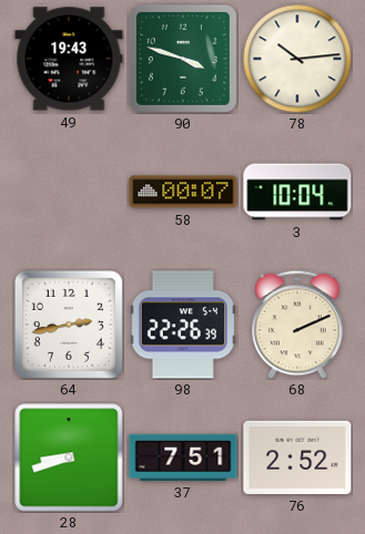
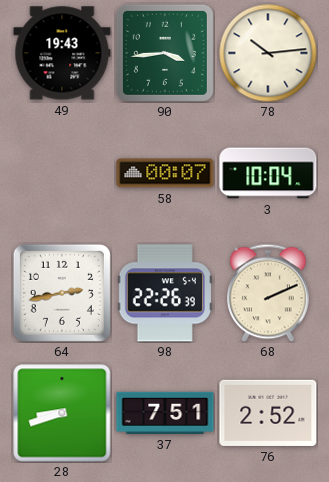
90: 3:48 -> 3:44
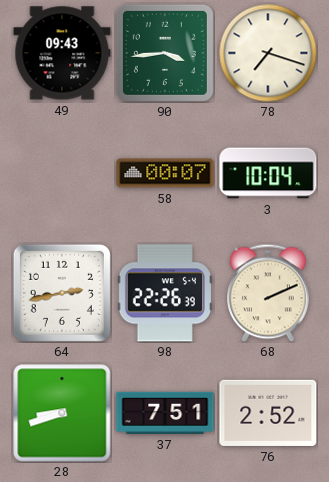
49: 19:43 -> 09:43
78: 10:14 -> 7:18
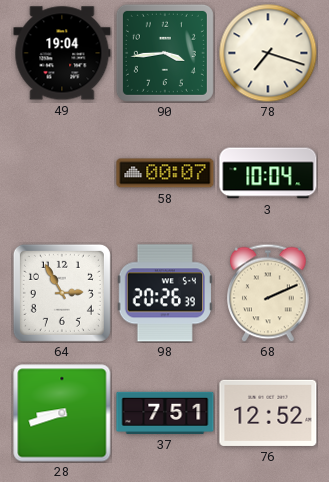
49: 09:43 -> 19:04
64: 2:43 -> 2:55
98: 22:26 -> 20:26
76: 2:52 -> 12:52
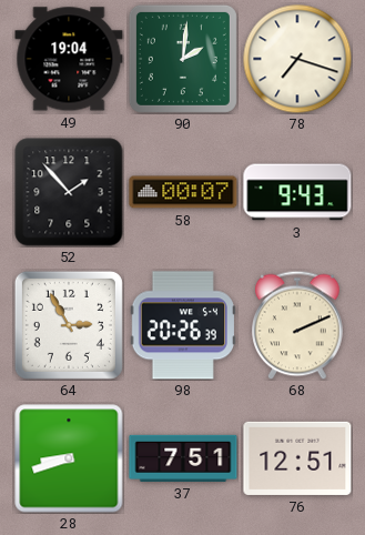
90: 3:44 -> 2:01
52: none -> 1:53
3: 10:04 -> 9:43
76: 12:52 -> 12:51
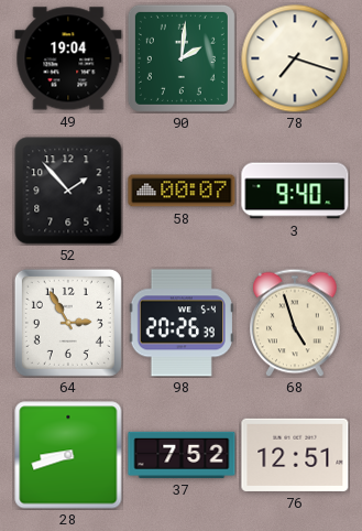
3: 9:43 -> 9:40
68: 2:11 -> 4:57
37: 7:51 -> 7:52
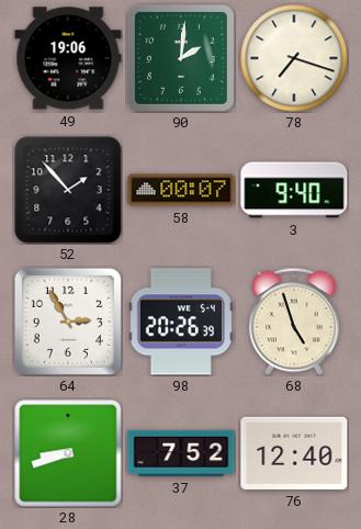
49: 19:04 -> 19:06
76: 12:51 -> 12:40
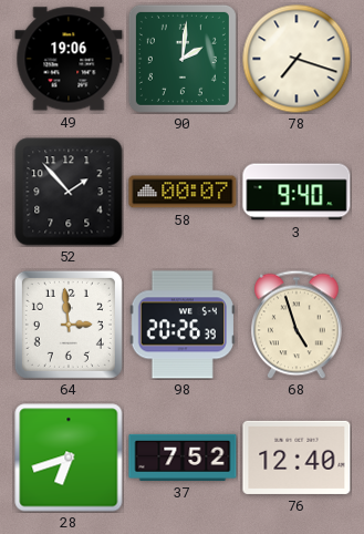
64: 2:55 -> 2:59
28: 8:42 -> 6:42
